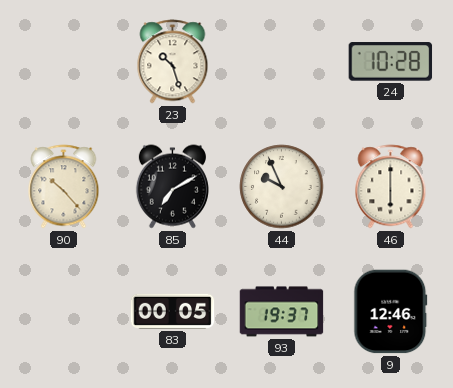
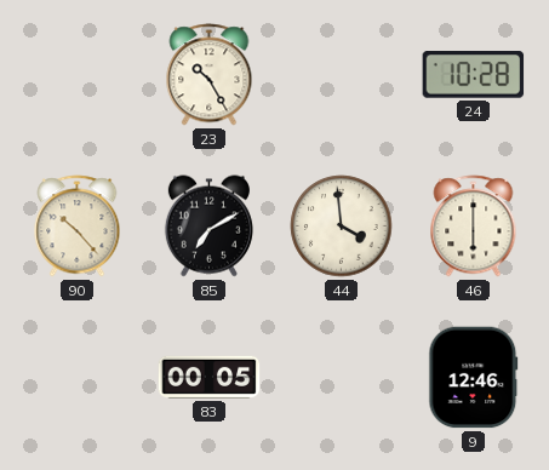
23: 10:27 -> 10:25
44: 9:56 -> 3:59
93: 19:37 -> none
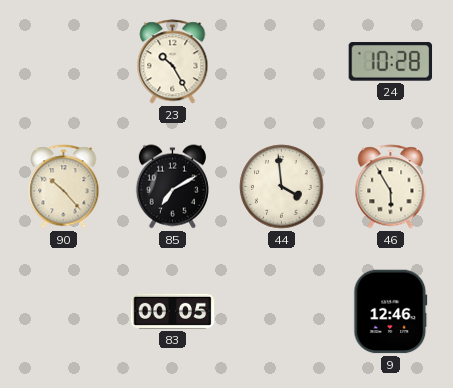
46: 6:00 -> 5:55
